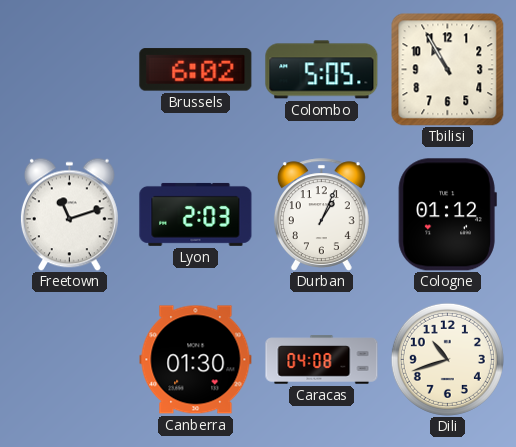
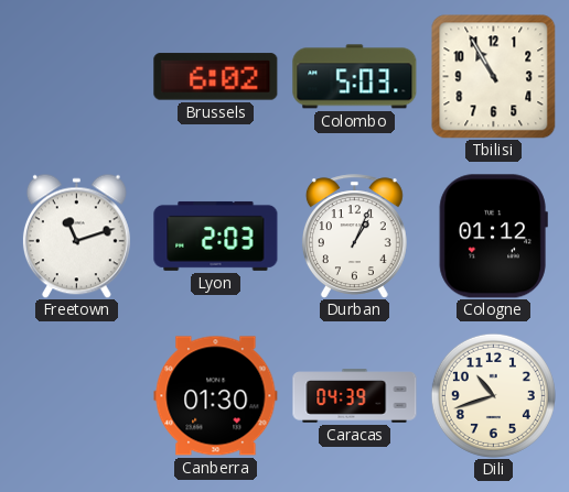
Colombo: 5:05 -> 5:03
Caracas: 04:08 -> 04:39
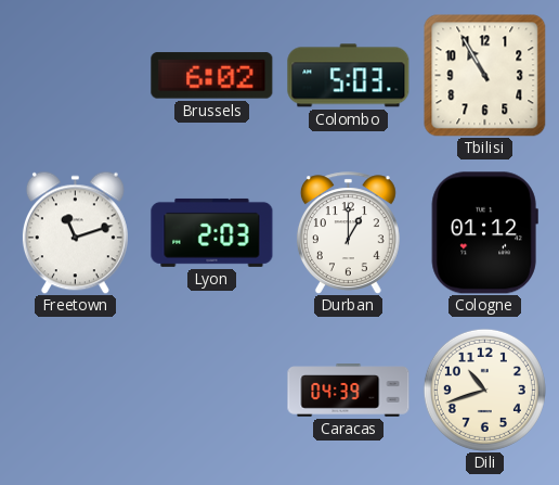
Durban: 1:04 -> 1:00
Canberra: 01:30 -> none
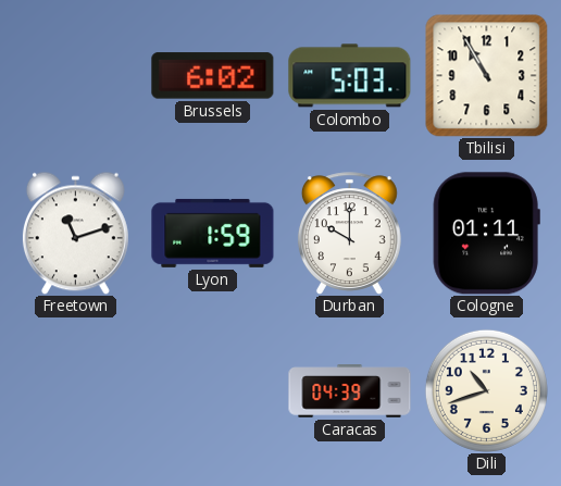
Lyon: 2:03 -> 1:59
Durban: 1:00 -> 10:00
Cologne: 01:12 -> 01:11
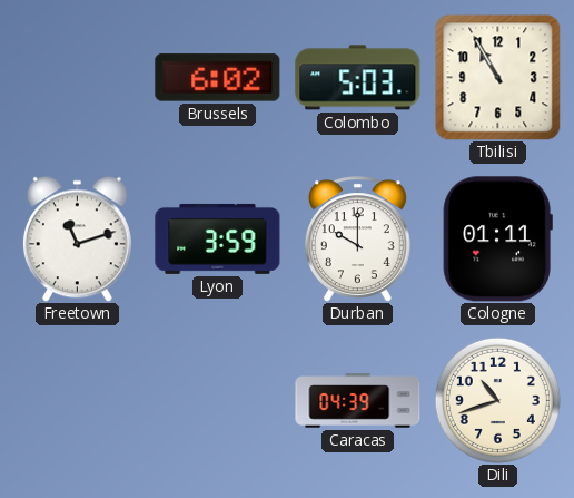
Lyon: 1:59 -> 3:59
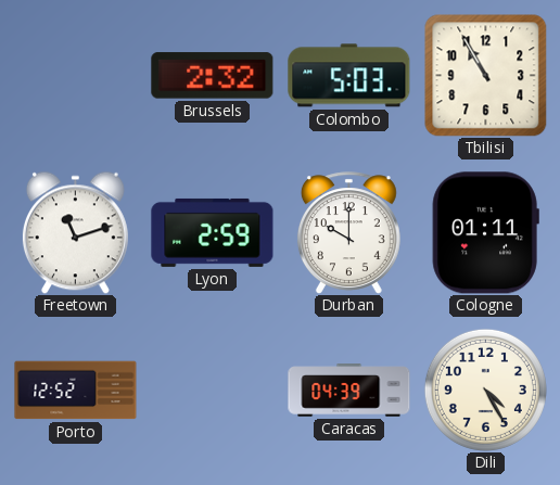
Brussels: 6:02 -> 2:32
Lyon: 3:59 -> 2:59
Porto: none -> 12:52
Dili: 10:42 -> 4:25
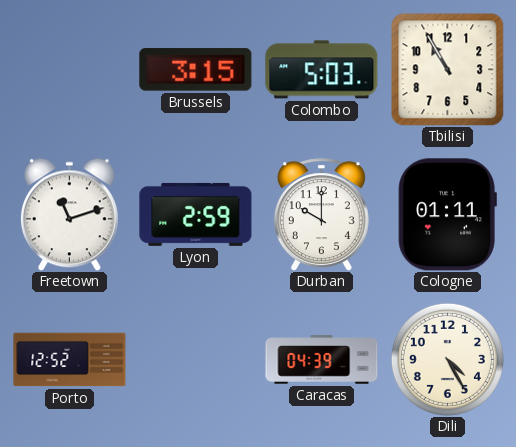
Brussels: 2:32 -> 3:15
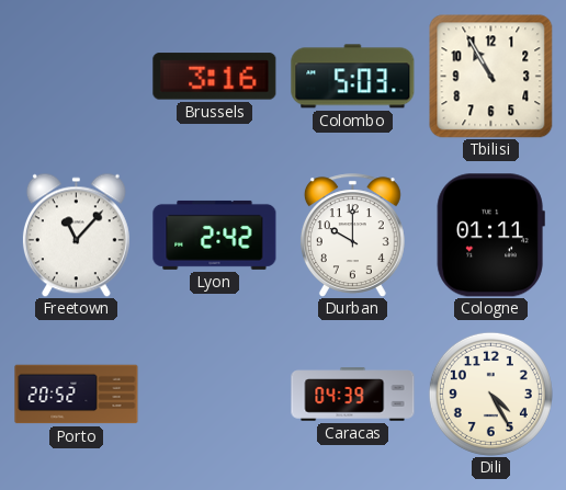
Brussels: 3:15 -> 3:16
Freetown: 11:12 -> 11:07
Lyon: 2:59 -> 2:42
Porto: 12:52 -> 20:52
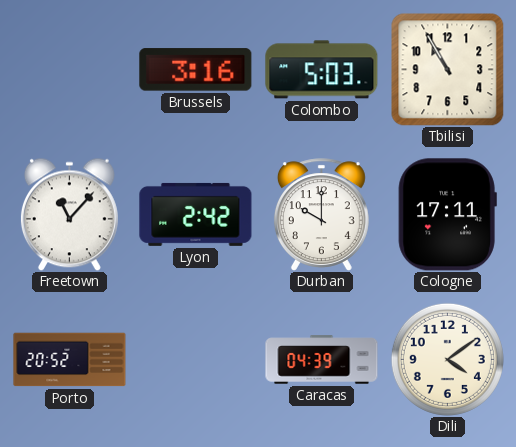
Cologne: 01:11 -> 17:11
Dili: 4:25 -> 4:09
